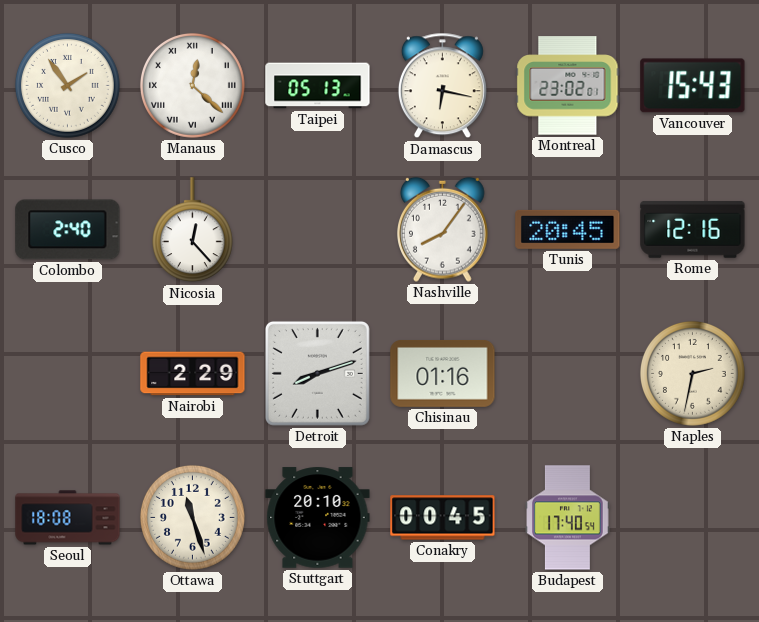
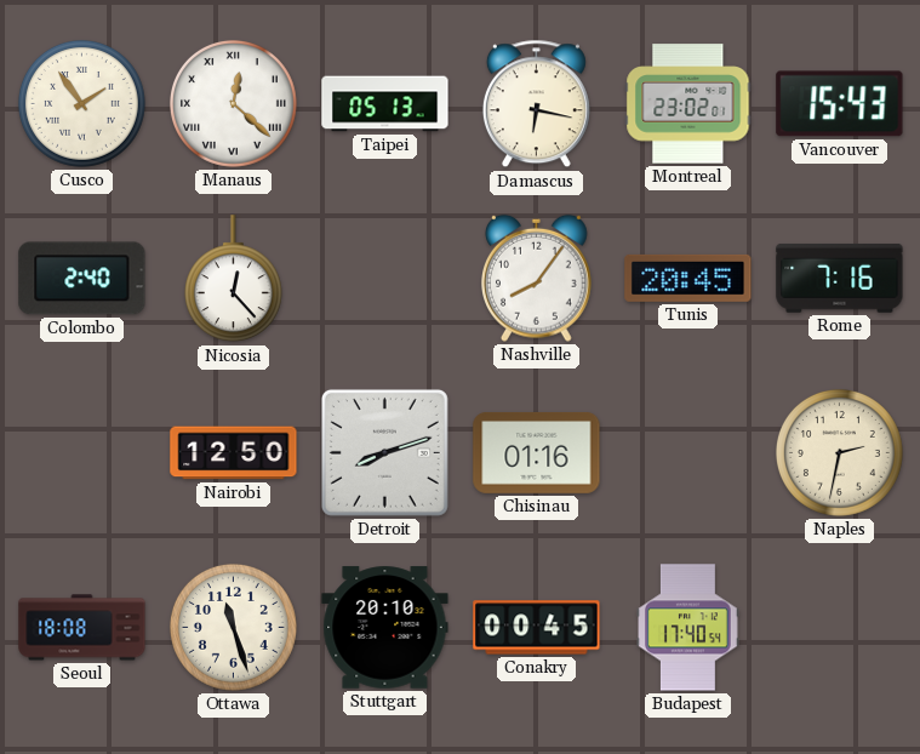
Rome: 12:16 -> 7:16
Nairobi: 2:29 -> 12:50
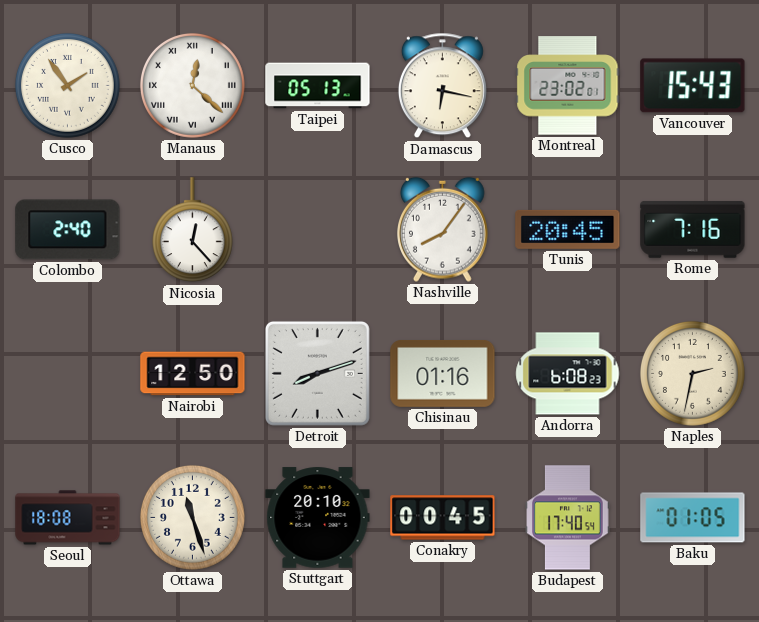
Andorra: none -> 6:08
Baku: none -> 01:05
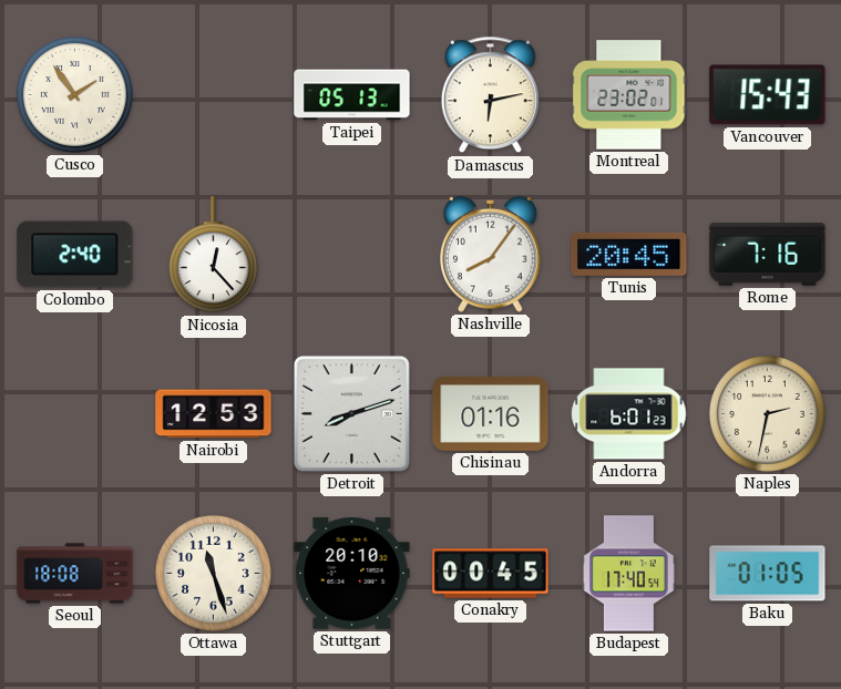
Manaus: 12:22 -> none
Damascus: 6:17 -> 6:13
Nairobi: 12:50 -> 12:53
Andorra: 6:08 -> 6:01
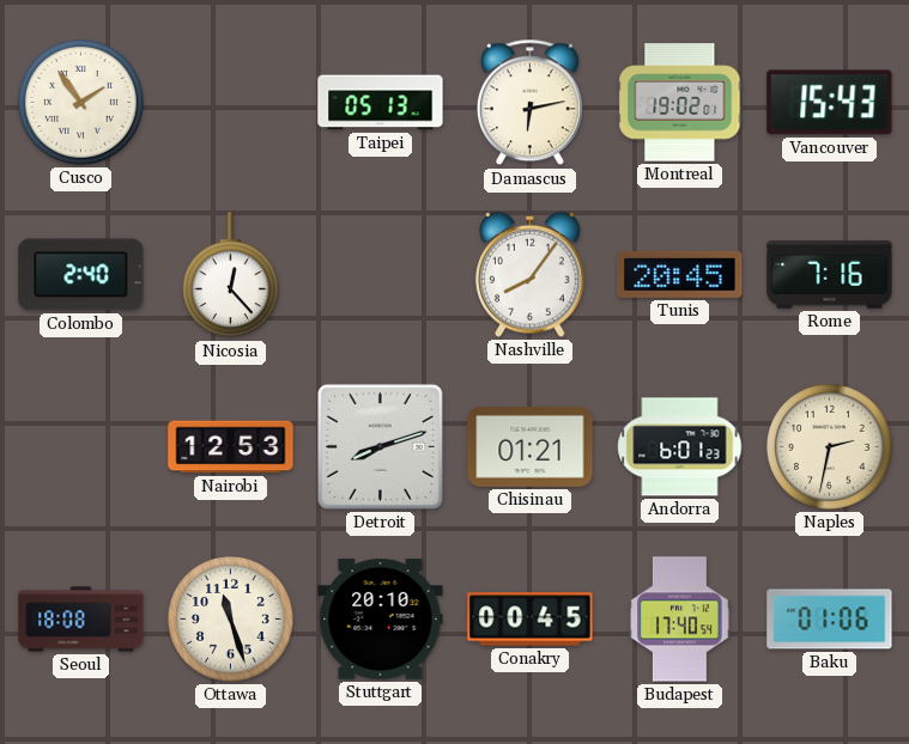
Montreal: 23:02 -> 19:02
Chisinau: 01:16 -> 01:21
Baku: 01:05 -> 01:06
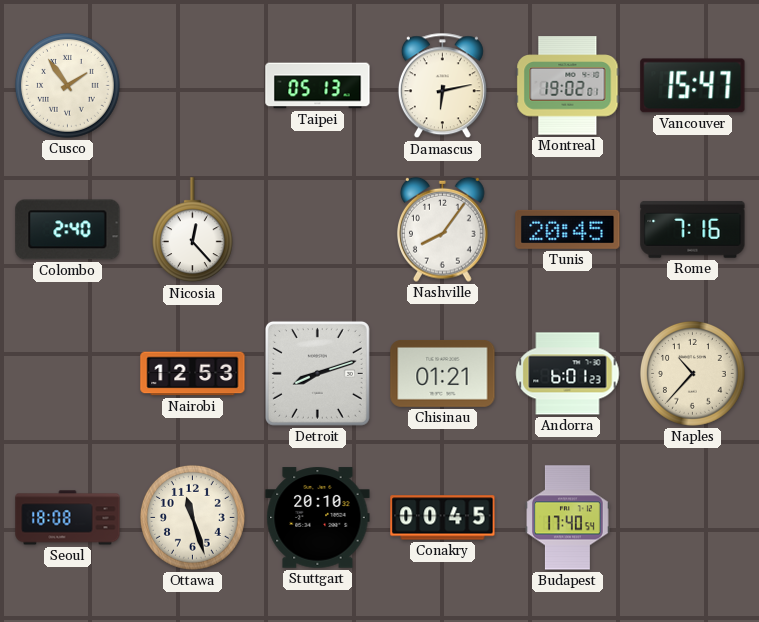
Vancouver: 15:43 -> 15:47
Naples: 2:32 -> 10:37
Baku: 01:06 -> none
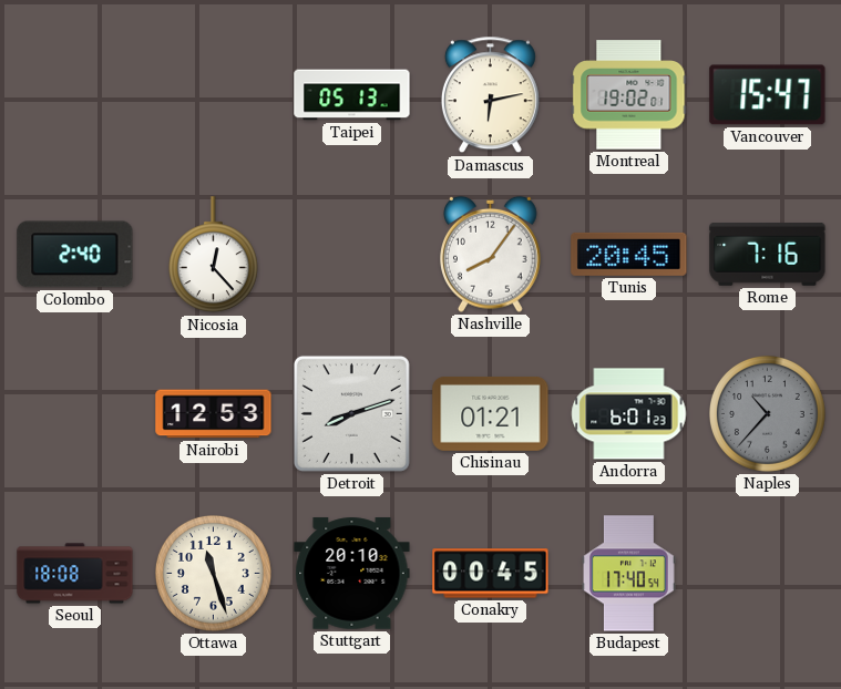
Cusco: 1:54 -> none
Naples dial: cream -> grey
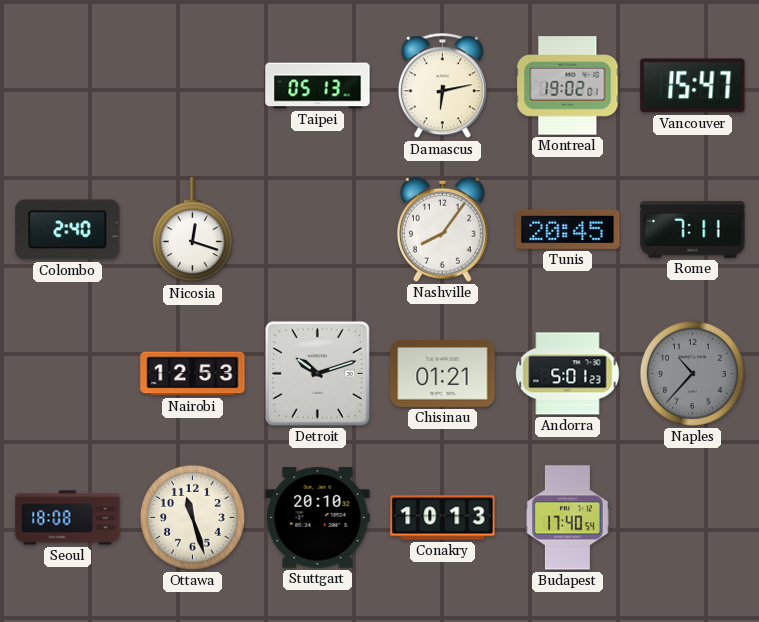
Nicosia: 12:23 -> 12:18
Rome: 7:16 -> 7:11
Detroit: 8:12 -> 10:12
Andorra: 6:01 -> 5:01
Conakry: 00:45 -> 10:13
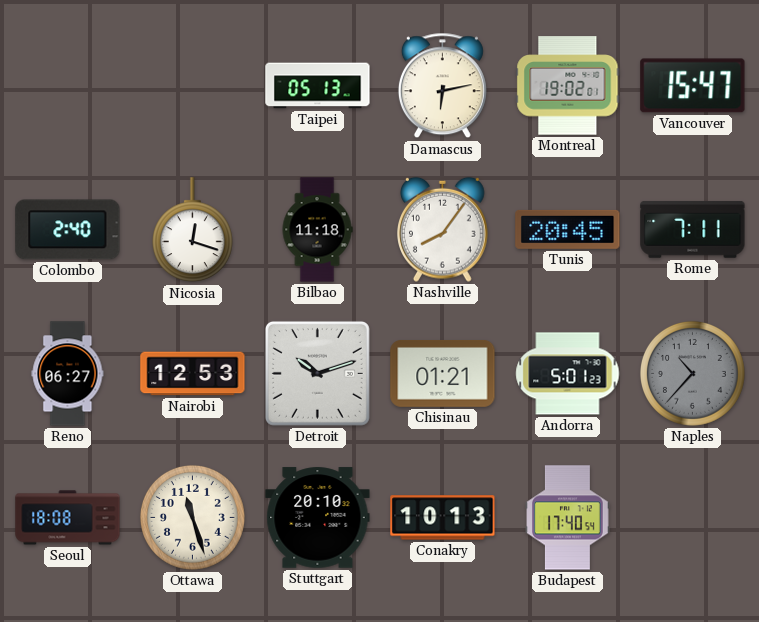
Bilbao: none -> 11:18
Reno: none -> 06:27
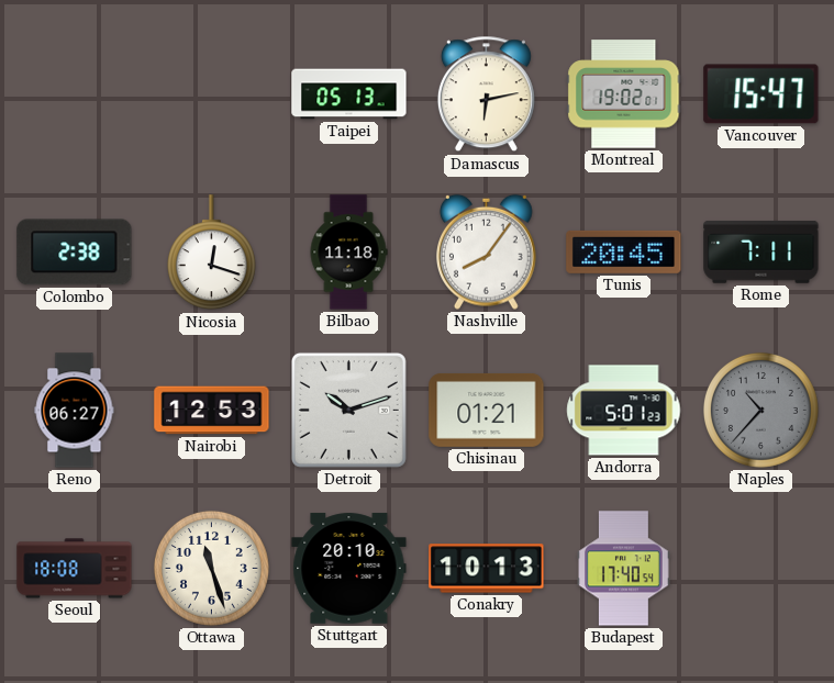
Colombo: 2:40 -> 2:38
